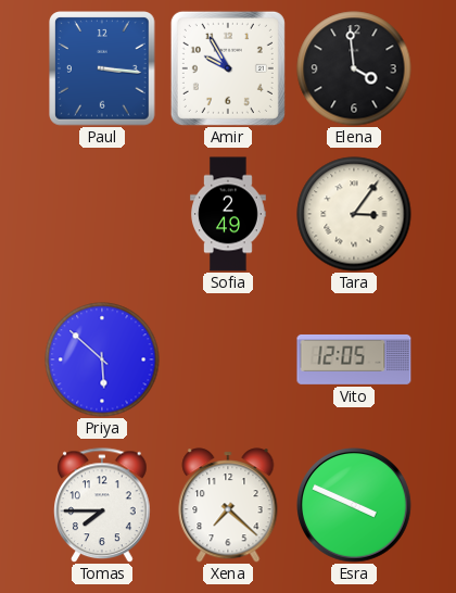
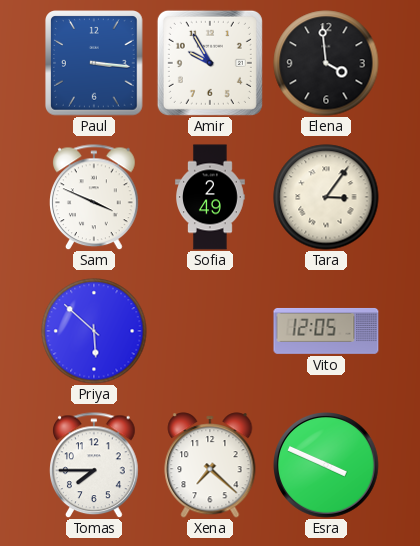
Sam: none -> 3:49
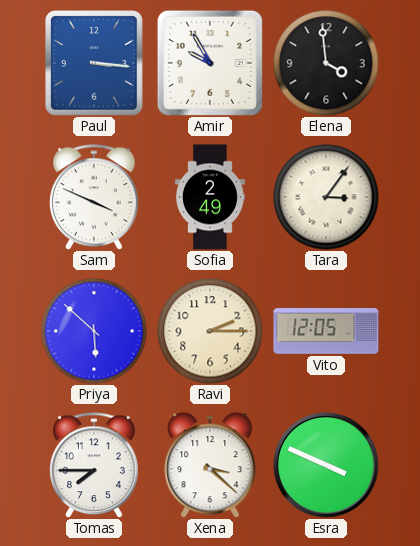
Ravi: none -> 2:15
Xena: 7:22 -> 3:22
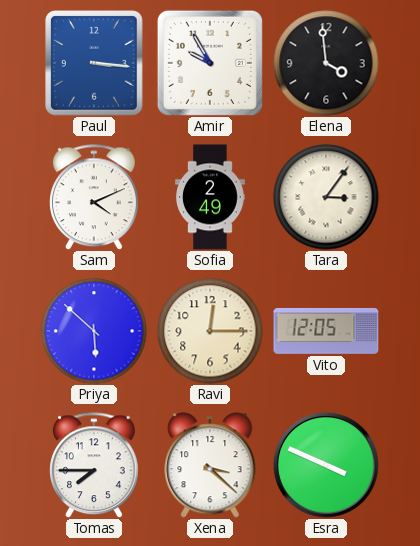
Sam: 3:49 -> 4:11
Ravi: 2:15 -> 12:15
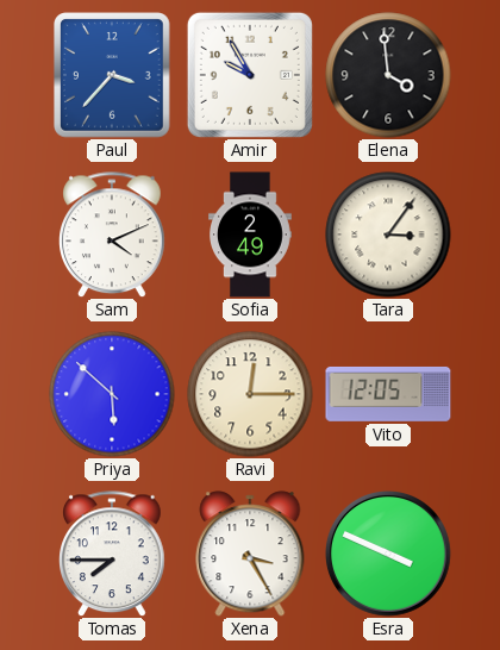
Paul: 3:16 -> 3:37
Xena: 3:22 -> 3:25
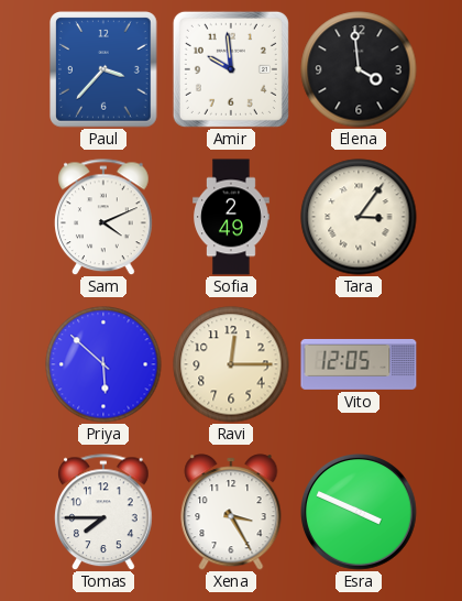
Amir: 9:55 -> 9:59
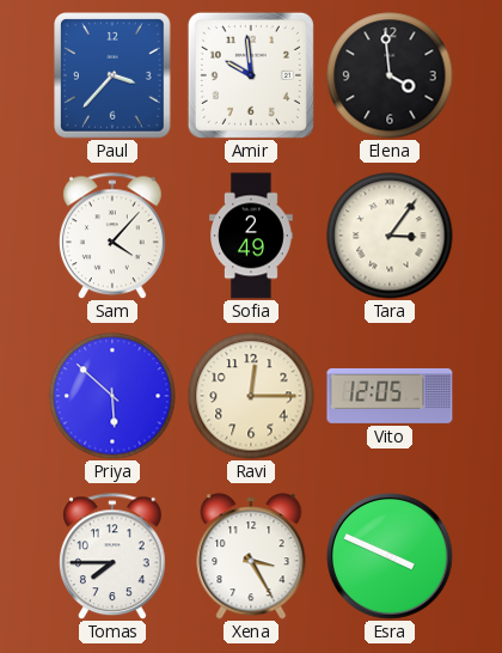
Sam: 4:11 -> 4:07
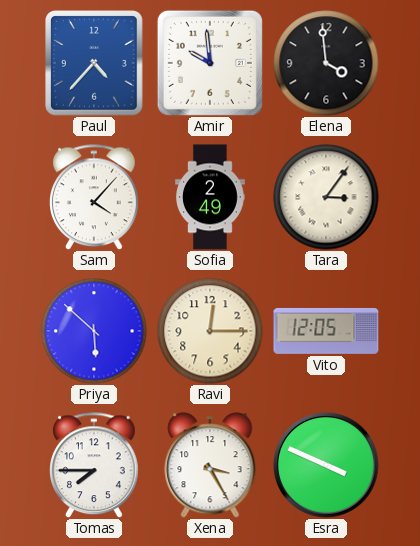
Paul: 3:37 -> 4:37
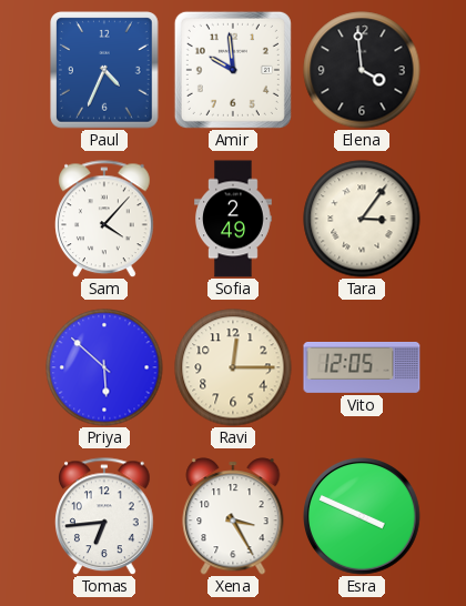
Paul: 4:37 -> 4:34
Tomas: 7:45 -> 6:44
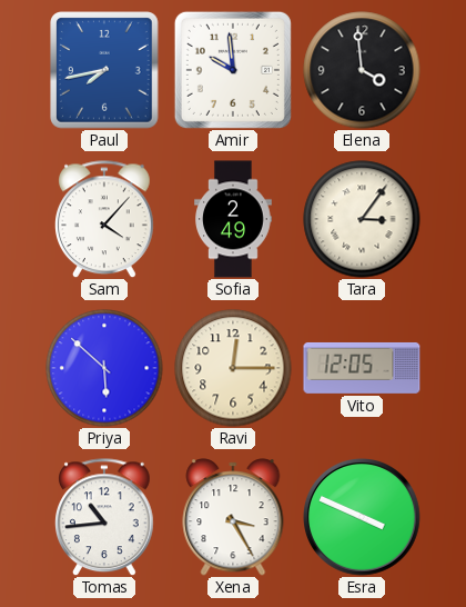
Paul: 4:34 -> 7:43
Tomas: 6:44 -> 10:44
